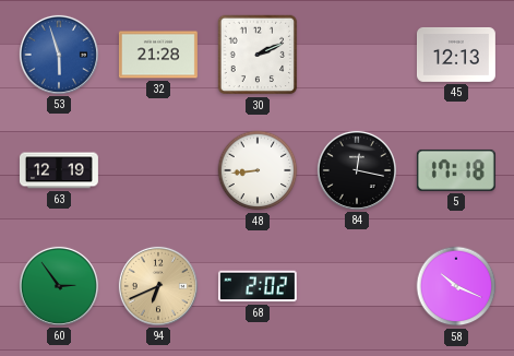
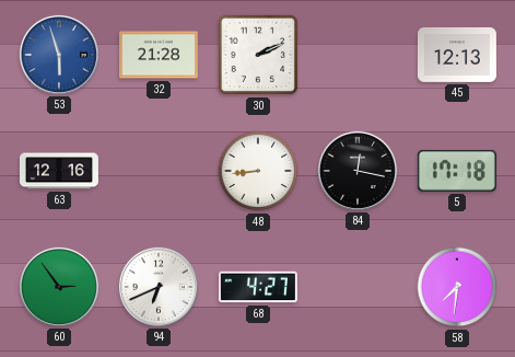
63: 12:19 -> 12:16
94 dial: champagne -> white
68: 2:02 -> 4:27
58: 10:19 -> 7:31
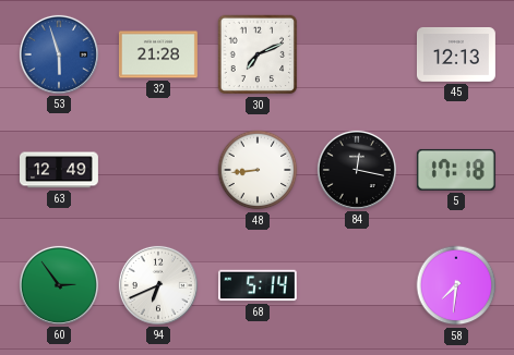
30: 2:11 -> 7:11
63: 12:16 -> 12:49
68: 4:27 -> 5:14
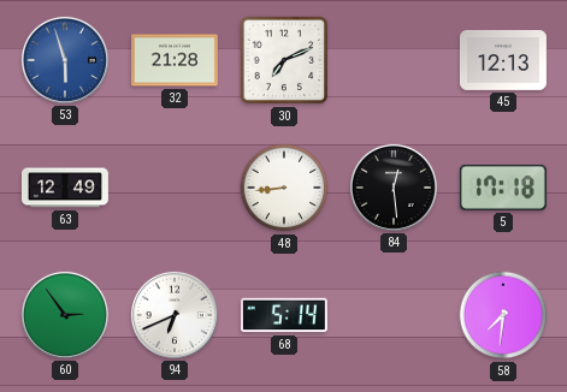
84: 12:17 -> 12:29
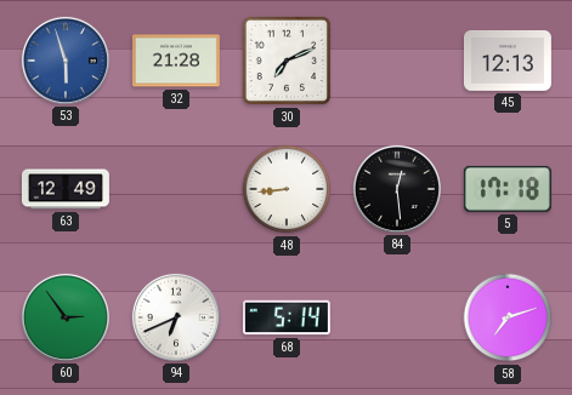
58: 7:31 -> 7:12
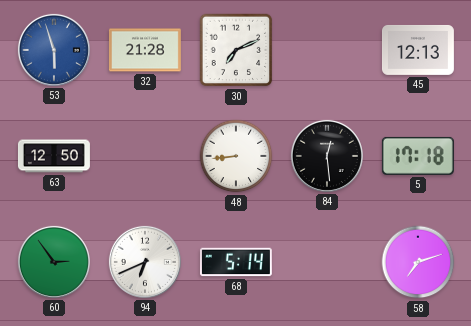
63: 12:49 -> 12:50
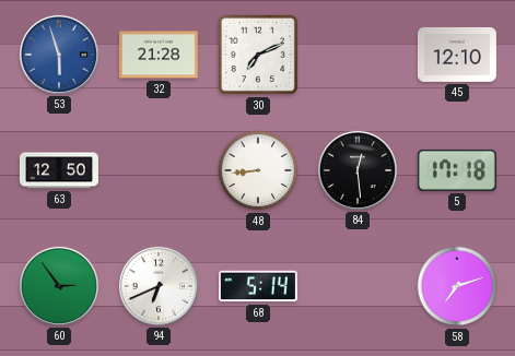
45: 12:13 -> 12:10
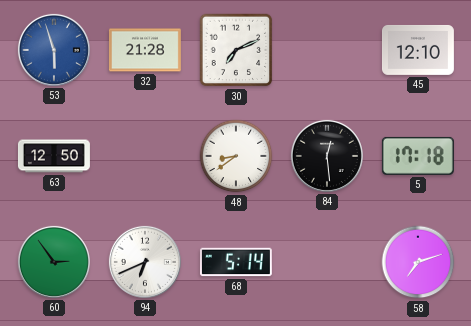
48: 8:44 -> 8:39
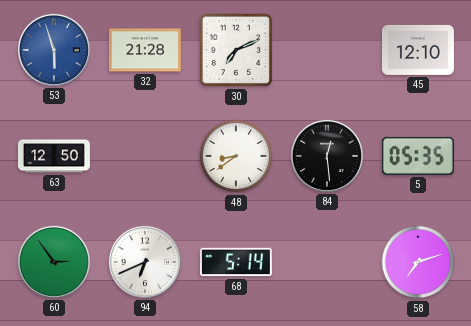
5: 17:18 -> 05:35
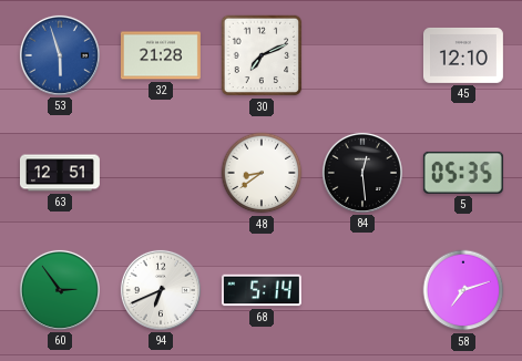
63: 12:50 -> 12:51
